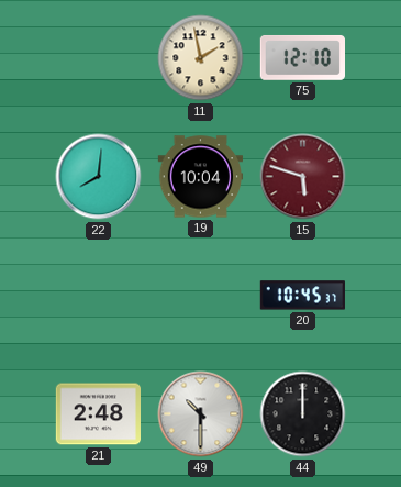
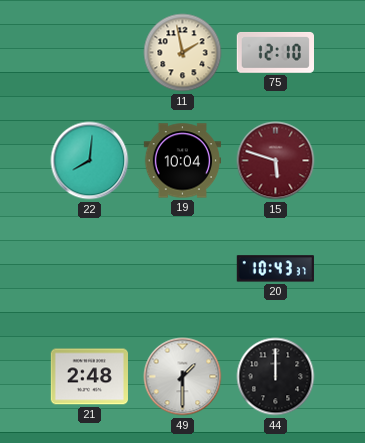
20: 10:45 -> 10:43
49: 10:30 -> 1:30
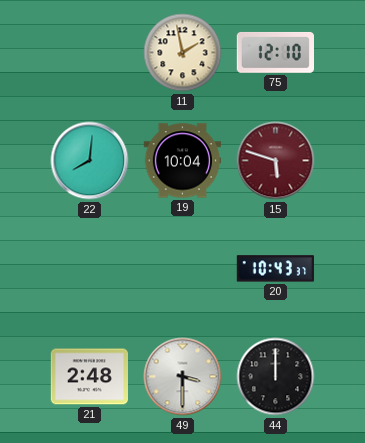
49: 1:30 -> 3:30
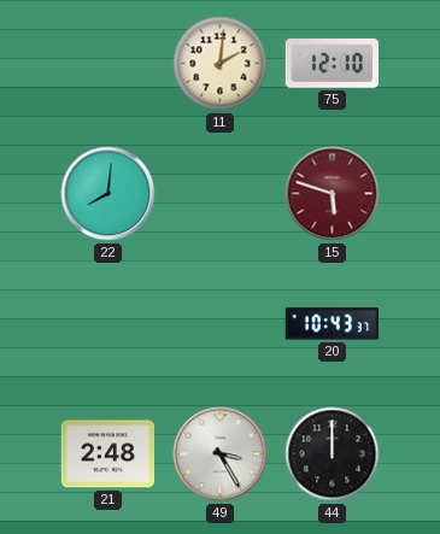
11: 1:58 -> 2:01
19: 10:04 -> none
49: 3:30 -> 3:25
